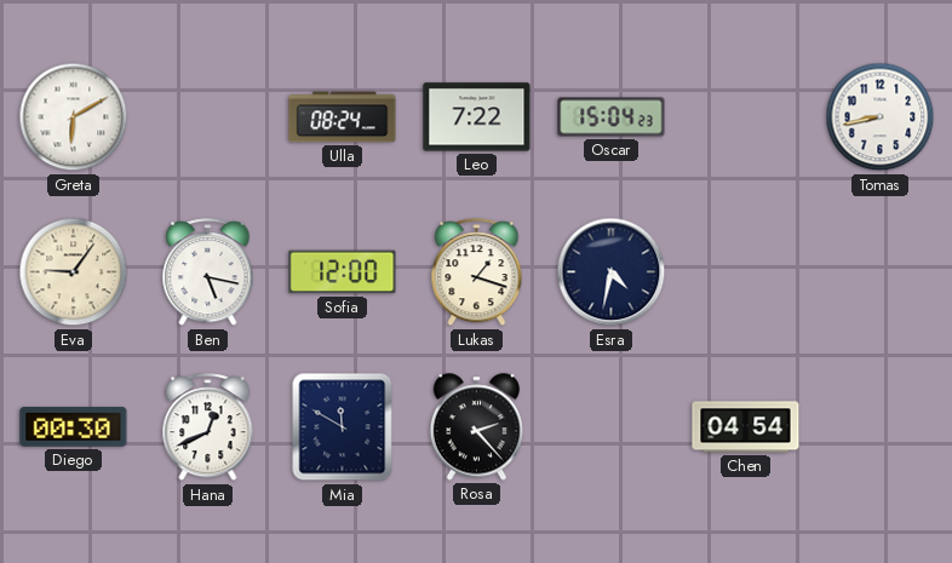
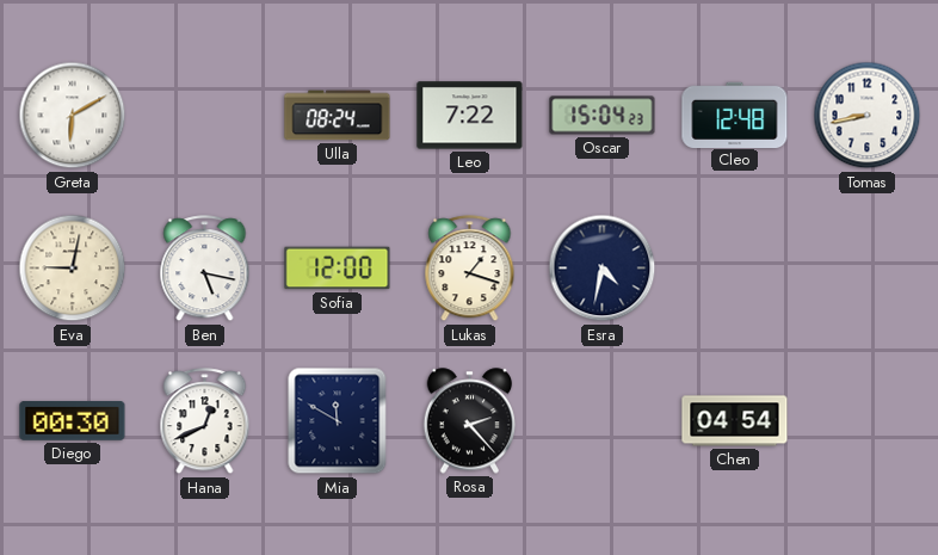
Cleo: none -> 12:48
Eva: 9:06 -> 9:02
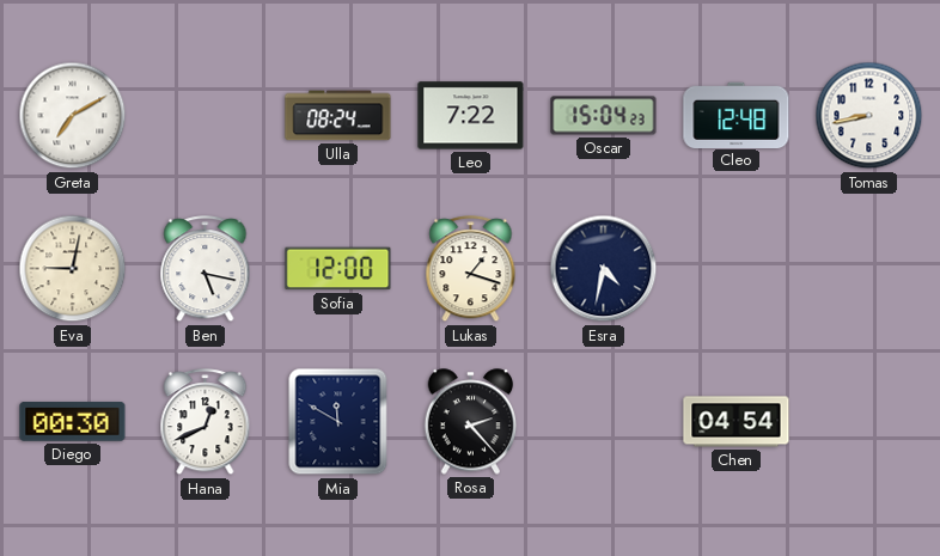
Greta: 6:10 -> 7:10
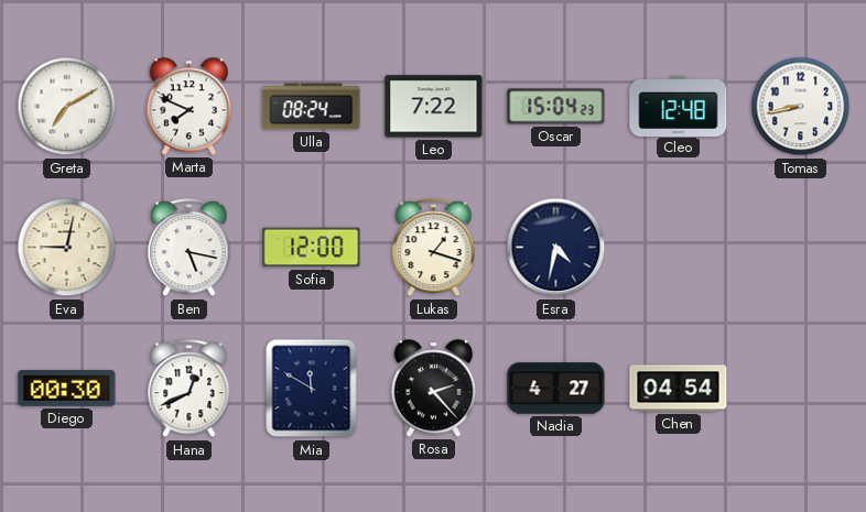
Marta: none -> 7:49
Nadia: none -> 4:27
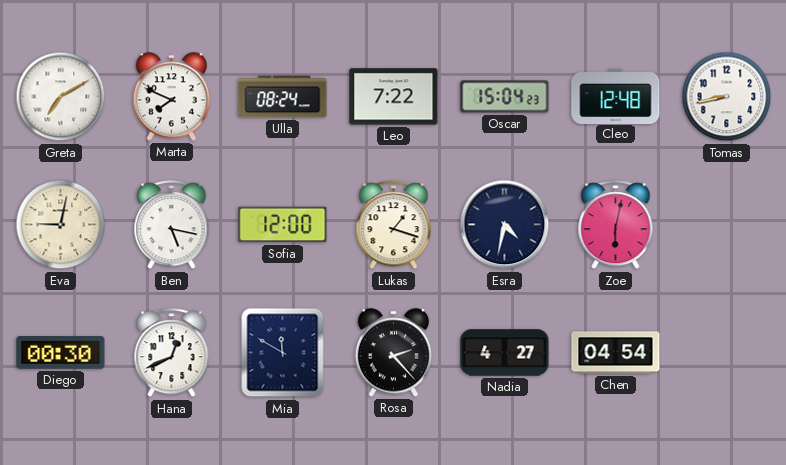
Zoe: none -> 6:02
